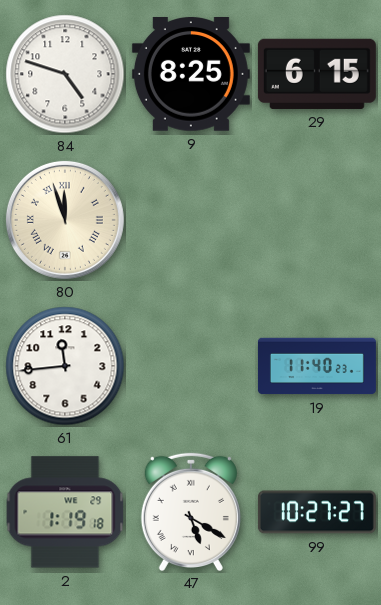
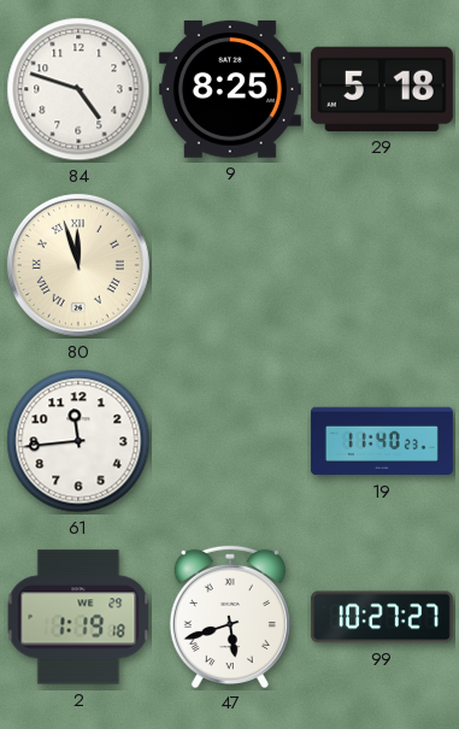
29: 6:15 -> 5:18
47: 5:20 -> 5:42
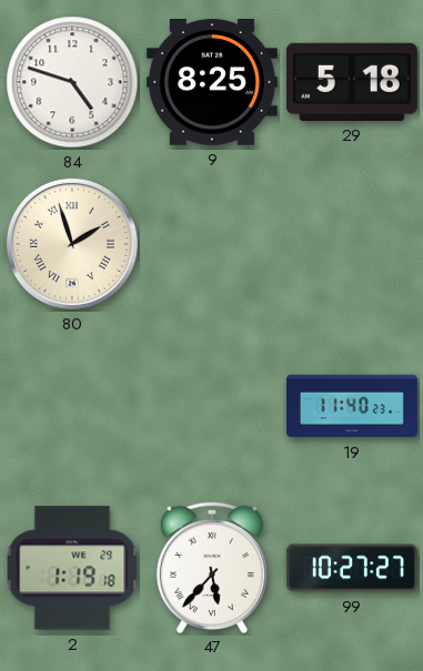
80: 11:57 -> 1:57
61: 11:44 -> none
47: 5:42 -> 5:37
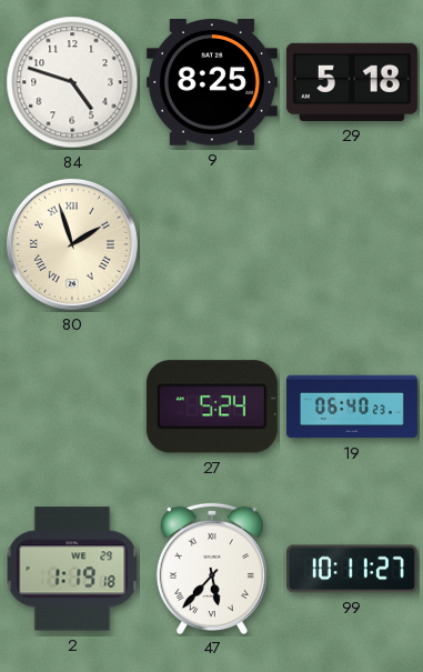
27: none -> 5:24
19: 11:40 -> 06:40
99: 10:27 -> 10:11
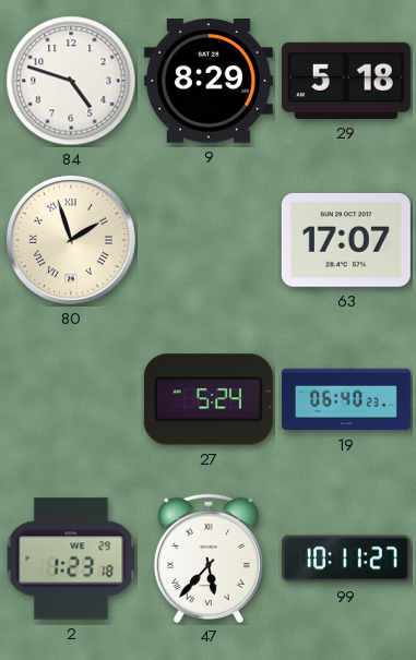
9: 8:25 -> 8:29
63: none -> 17:07
2: 1:19 -> 1:23
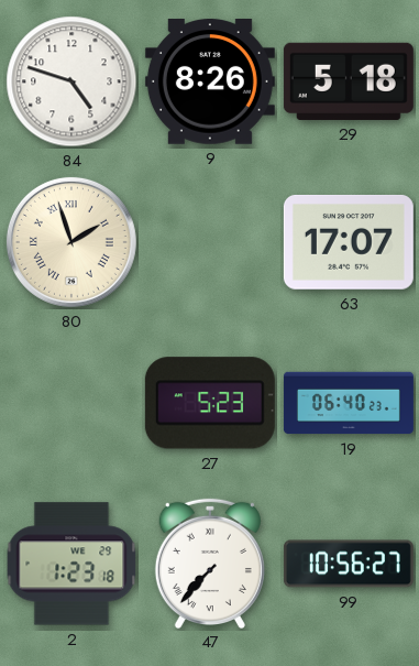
9: 8:29 -> 8:26
27: 5:24 -> 5:23
47: 5:37 -> 7:37
99: 10:11 -> 10:56
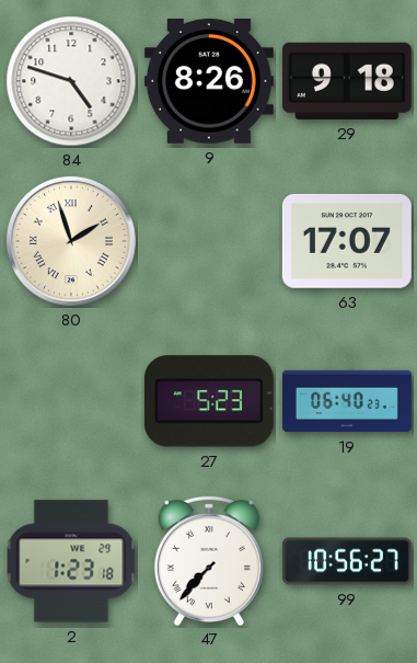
29: 5:18 -> 9:18
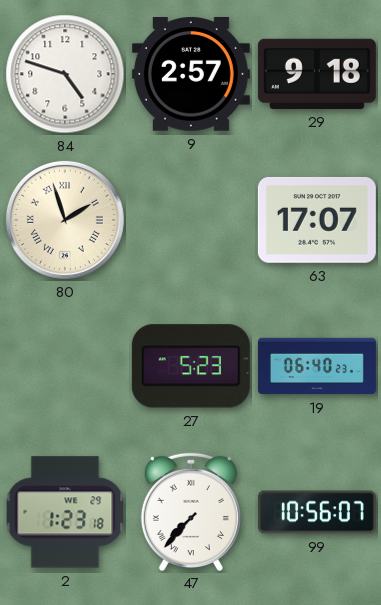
9: 8:26 -> 2:57
99: 10:56:27 -> 10:56:07
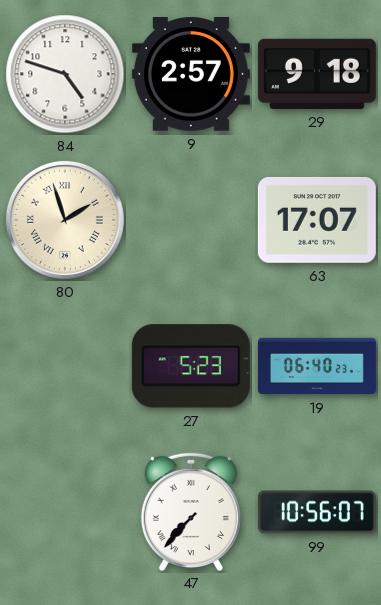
2: 1:23 -> none
